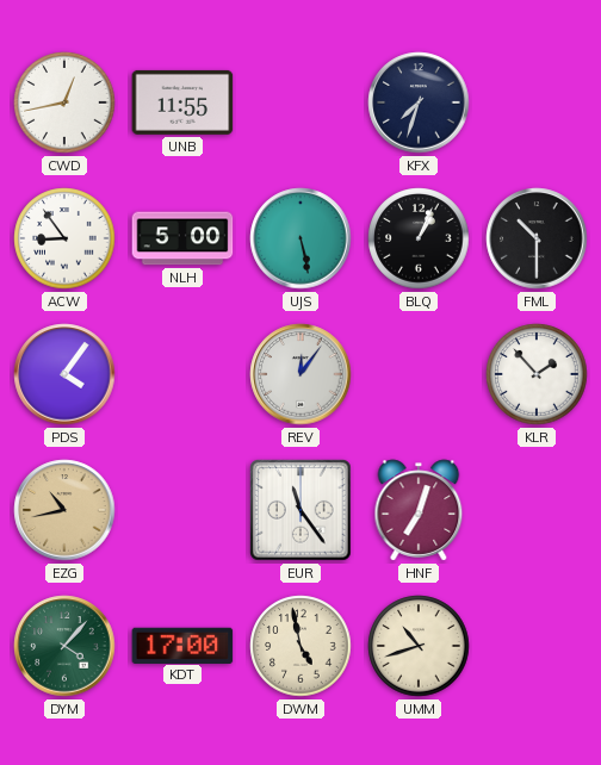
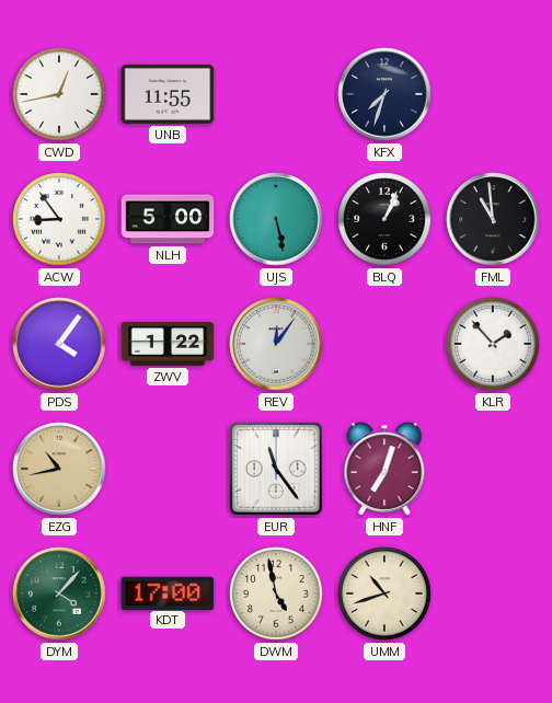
FML: 10:30 -> 10:59
ZWV: none -> 1:22
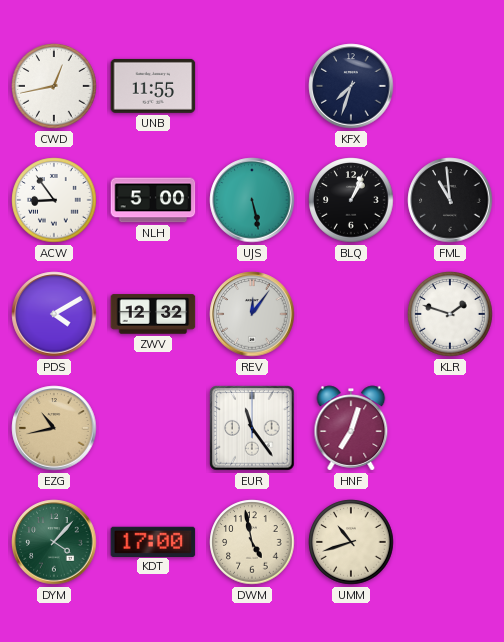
PDS: 4:06 -> 4:10
ZWV: 1:22 -> 12:32
KLR: 1:53 -> 1:48
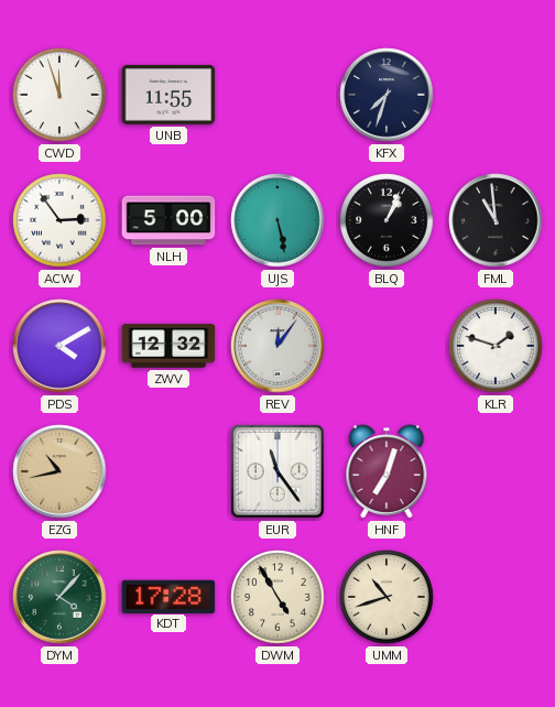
CWD: 12:43 -> 11:57
ACW: 8:54 -> 2:54
KDT: 17:00 -> 17:28
DWM: 4:58 -> 4:55
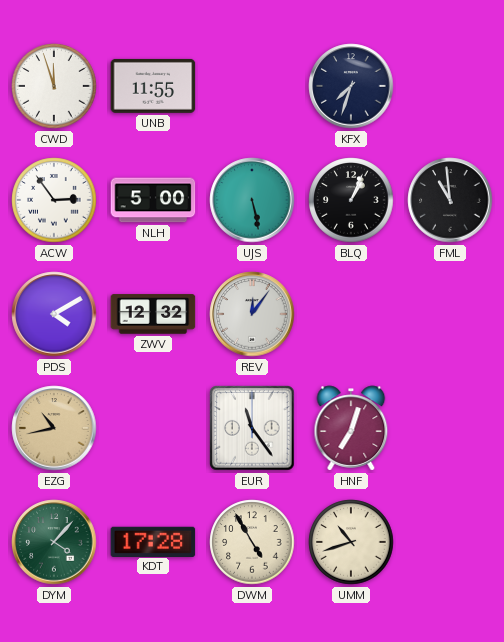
KLR: 1:48 -> none
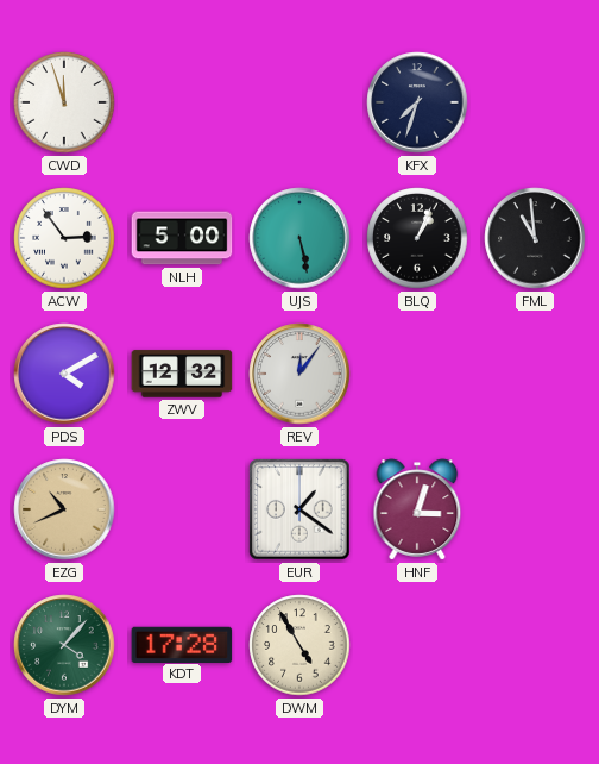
UNB: 11:55 -> none
EZG: 10:43 -> 10:41
EUR: 11:24 -> 1:21
HNF: 7:03 -> 3:03
UMM: 10:42 -> none
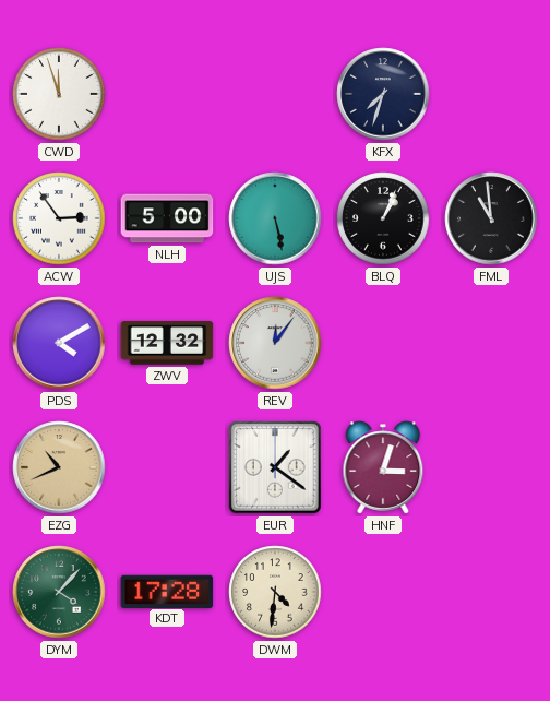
DWM: 4:55 -> 4:31
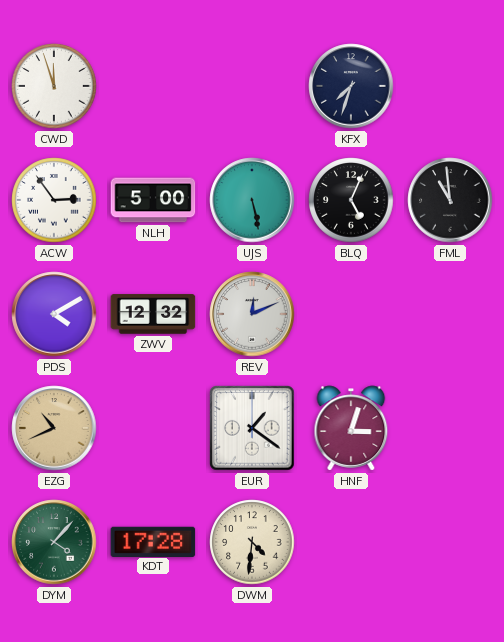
BLQ: 1:04 -> 5:04
REV: 12:06 -> 12:11
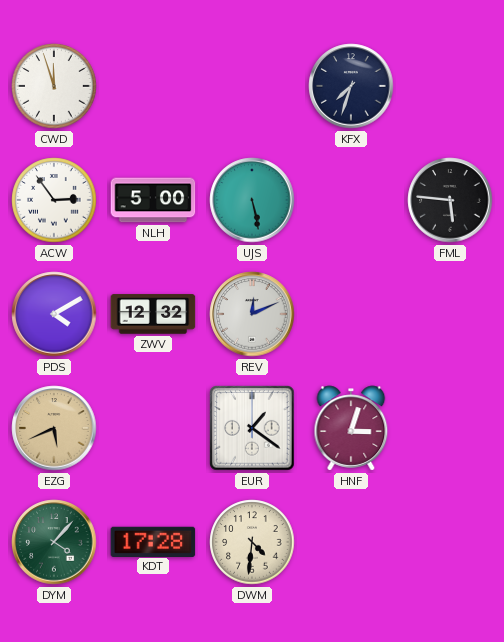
BLQ: 5:04 -> none
FML: 10:59 -> 5:46
EZG: 10:41 -> 5:41
